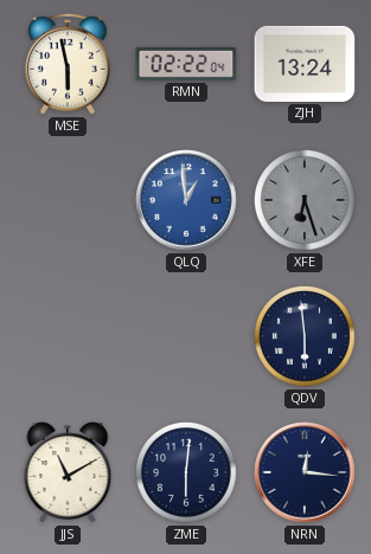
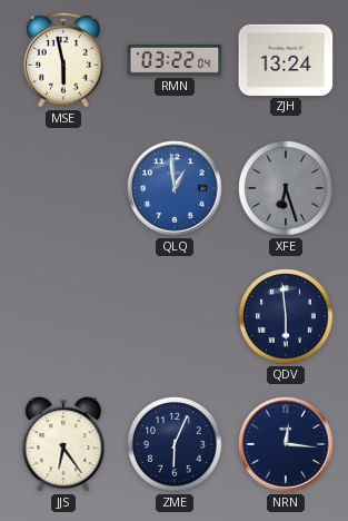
RMN: 02:22 -> 03:22
JJS: 11:10 -> 6:24
ZME: 6:01 -> 6:04
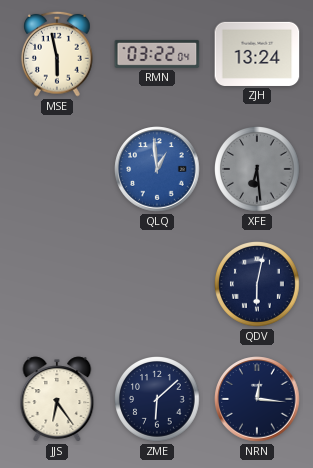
XFE: 6:27 -> 6:29
QDV: 5:59 -> 6:02
ZME: 6:04 -> 6:08
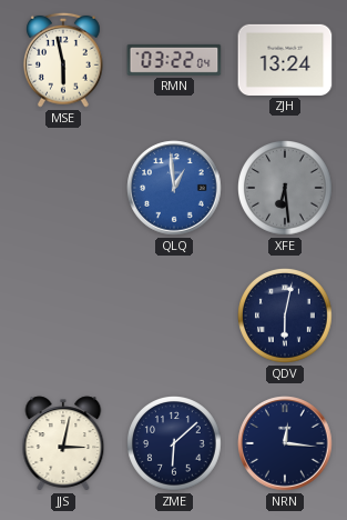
JJS: 6:24 -> 3:02
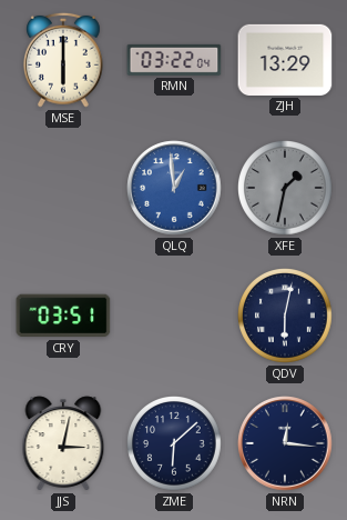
MSE: 5:58 -> 6:00
ZJH: 13:24 -> 13:29
XFE: 6:29 -> 1:32
CRY: none -> 03:51
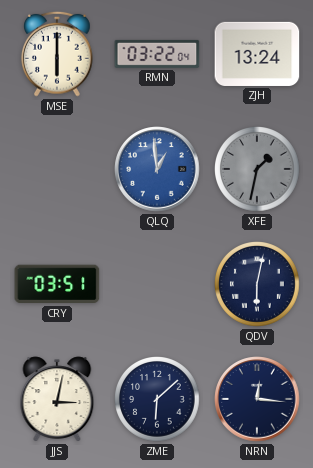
ZJH: 13:29 -> 13:24
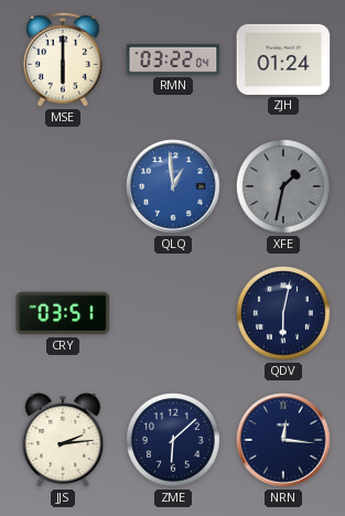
ZJH: 13:24 -> 01:24
JJS: 3:02 -> 2:14
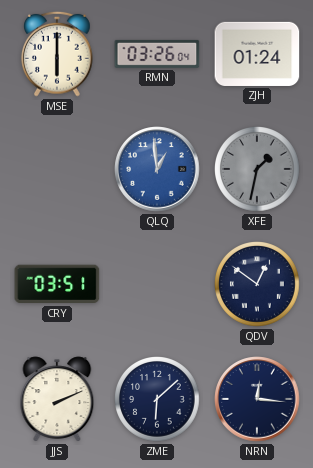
RMN: 03:22 -> 03:26
QDV: 6:02 -> 12:51
JJS: 2:14 -> 2:11
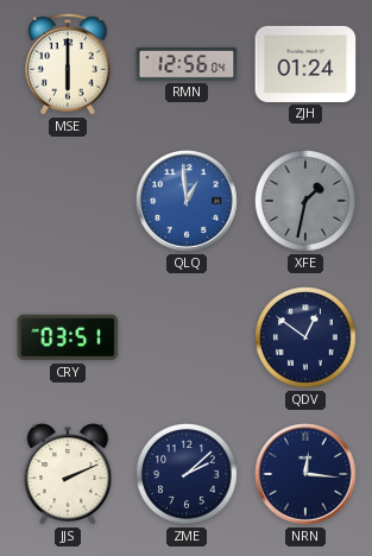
RMN: 03:26 -> 12:56
ZME: 6:08 -> 2:08
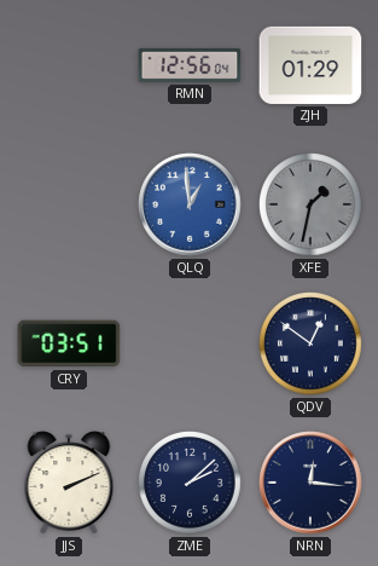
MSE: 6:00 -> none
ZJH: 01:24 -> 01:29
